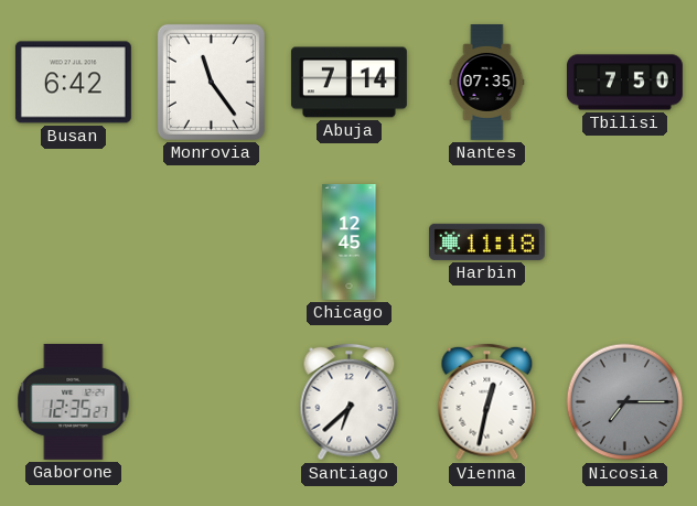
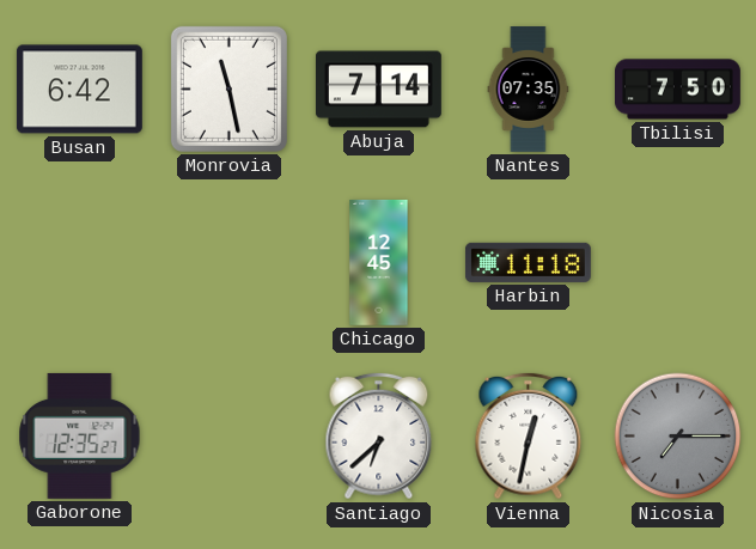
Monrovia: 11:24 -> 11:28
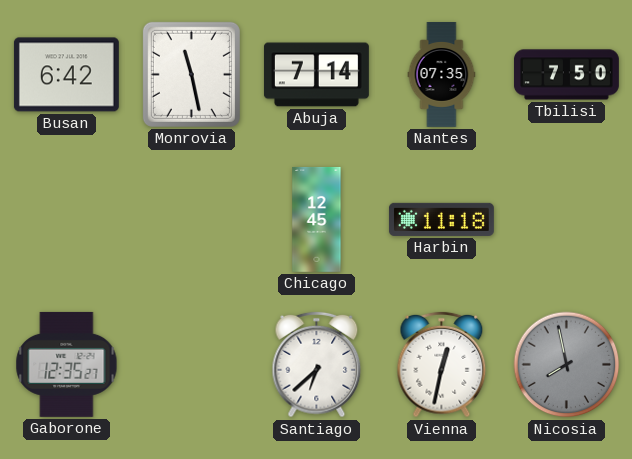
Nicosia: 7:15 -> 7:58
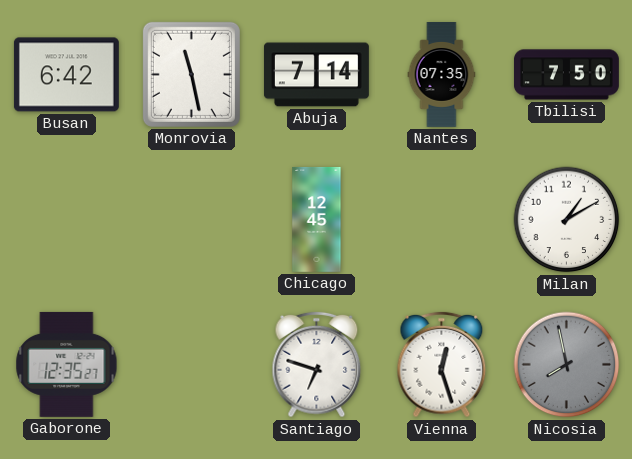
Harbin: 11:18 -> none
Milan: none -> 1:10
Santiago: 6:38 -> 6:48
Vienna: 12:32 -> 12:27
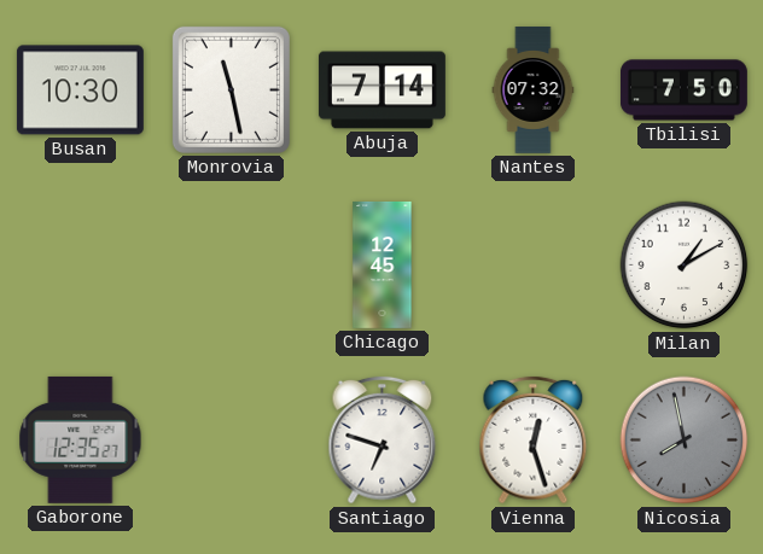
Busan: 6:42 -> 10:30
Nantes: 07:35 -> 07:32
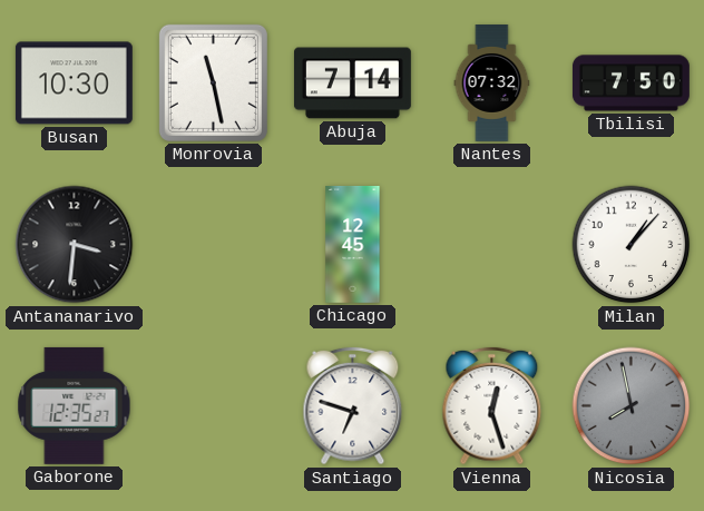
Antananarivo: none -> 3:31
Milan: 1:10 -> 1:07
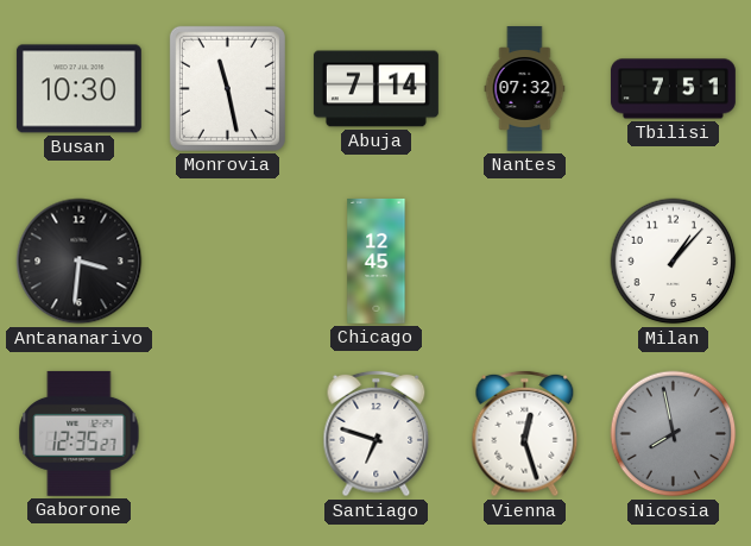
Tbilisi: 7:50 -> 7:51
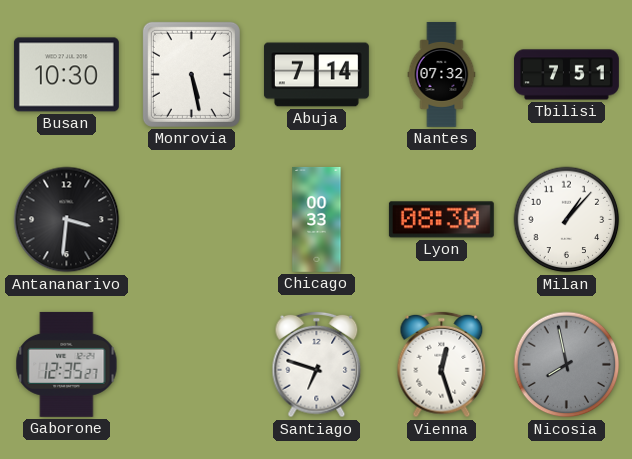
Monrovia: 11:28 -> 5:28
Chicago: 12:45 -> 00:33
Lyon: none -> 08:30
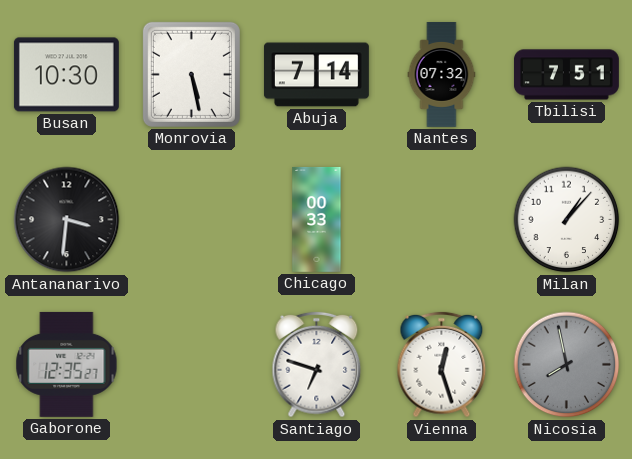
Lyon: 08:30 -> none
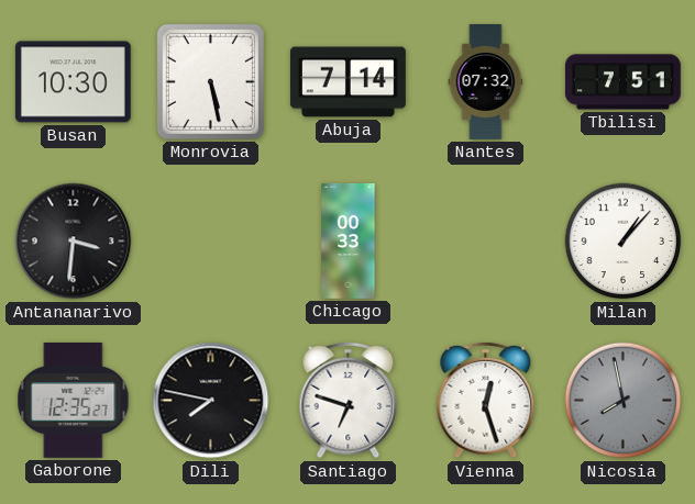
Dili: none -> 7:47
